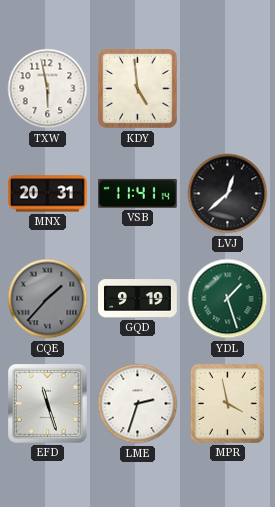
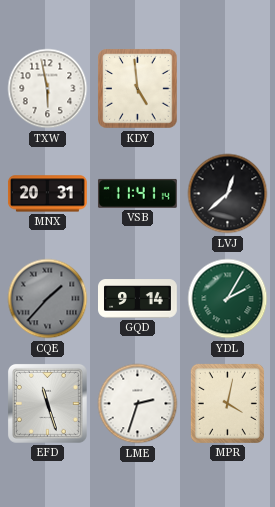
GQD: 9:19 -> 9:14
YDL: 1:27 -> 2:05
MPR: 3:58 -> 4:02
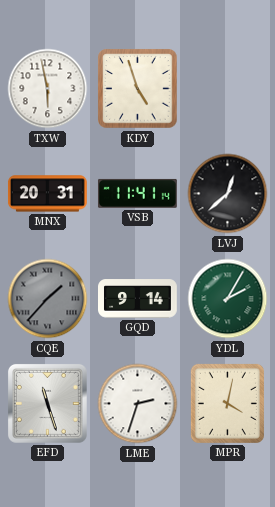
KDY: 4:59 -> 4:57
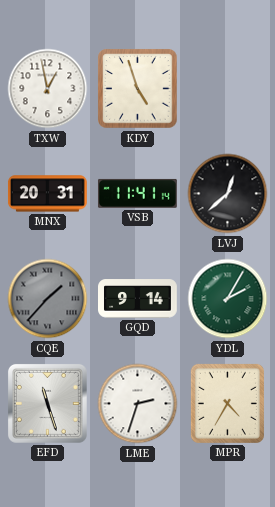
TXW: 5:58 -> 12:58
MPR: 4:02 -> 4:35
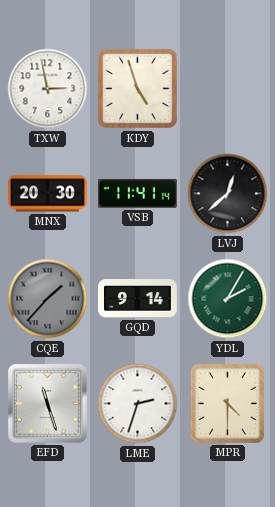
TXW: 12:58 -> 2:58
MNX: 20:31 -> 20:30
MPR: 4:35 -> 4:30
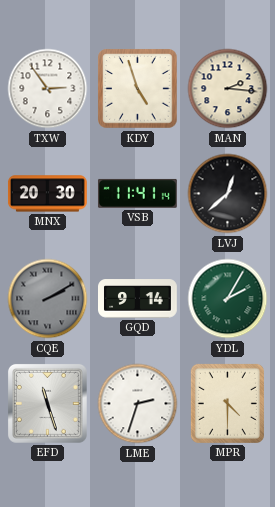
TXW: 2:58 -> 2:54
MAN: none -> 2:16
CQE: 1:37 -> 2:10
